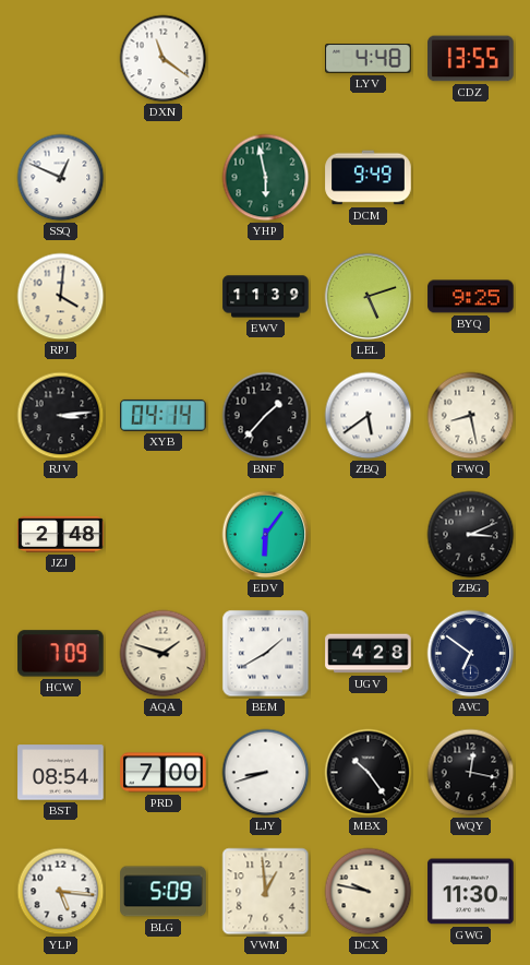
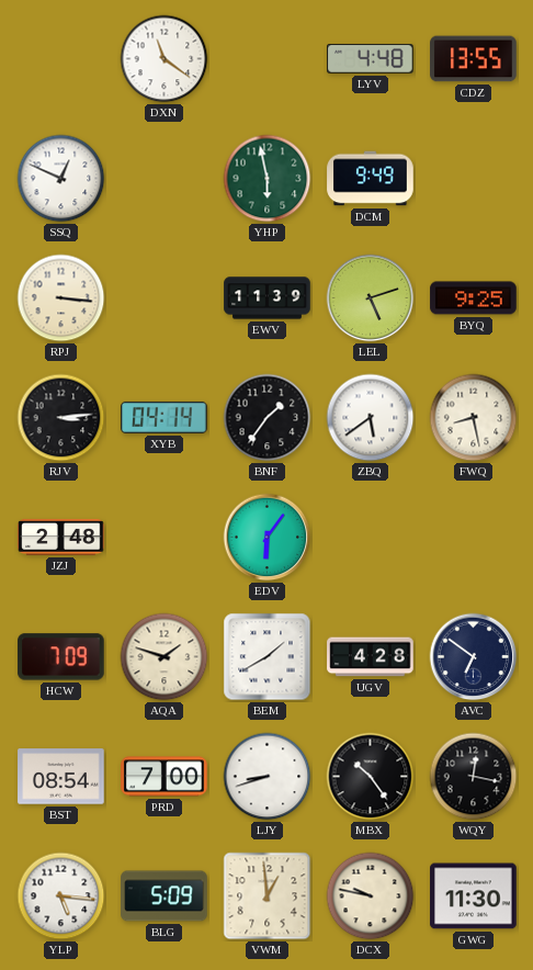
RPJ: 4:01 -> 3:16
BNF: 1:37 -> 1:36
ZBG: 3:11 -> none
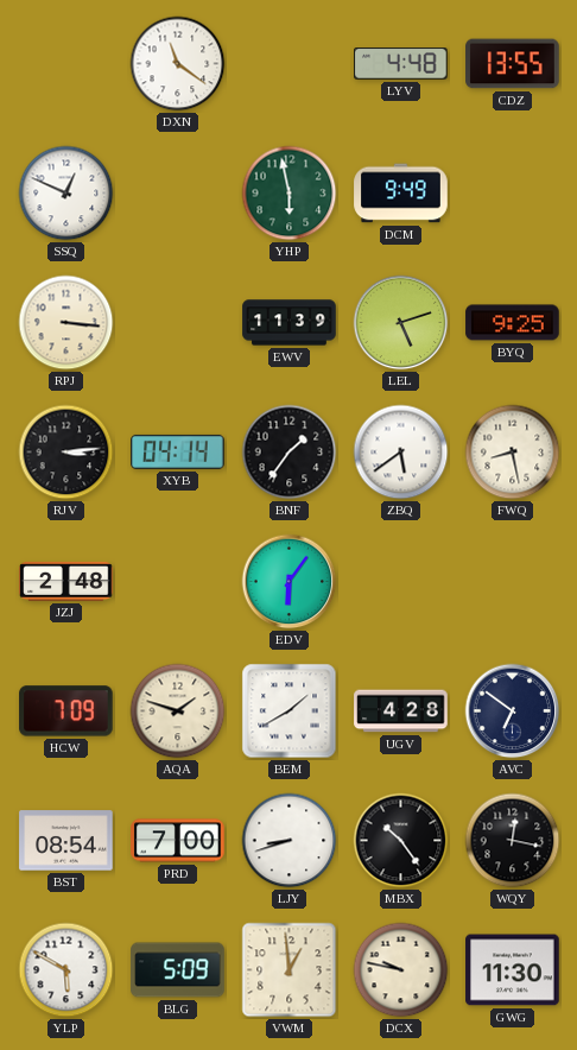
YLP: 5:16 -> 5:50
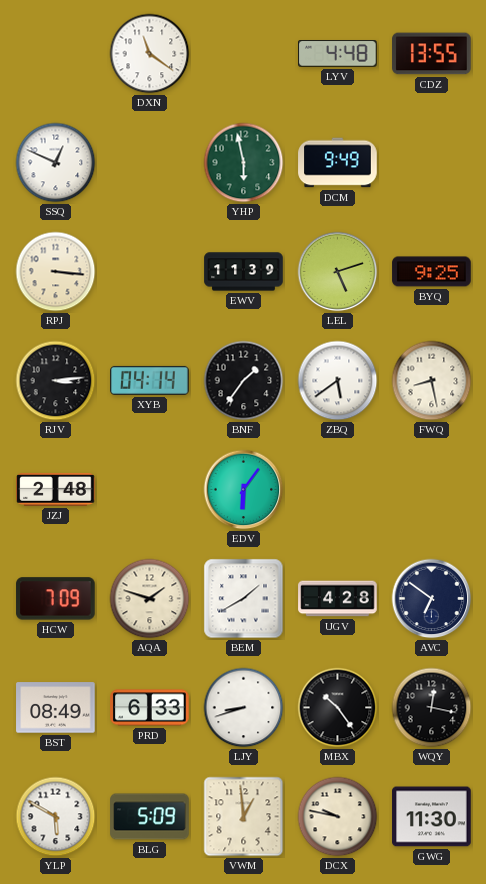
BST: 08:54 -> 08:49
PRD: 7:00 -> 6:33
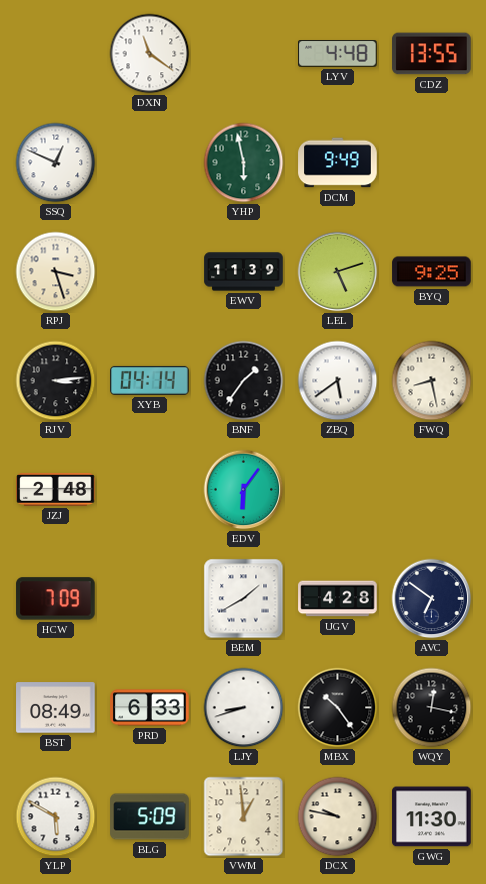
RPJ: 3:16 -> 3:27
AQA: 1:48 -> none
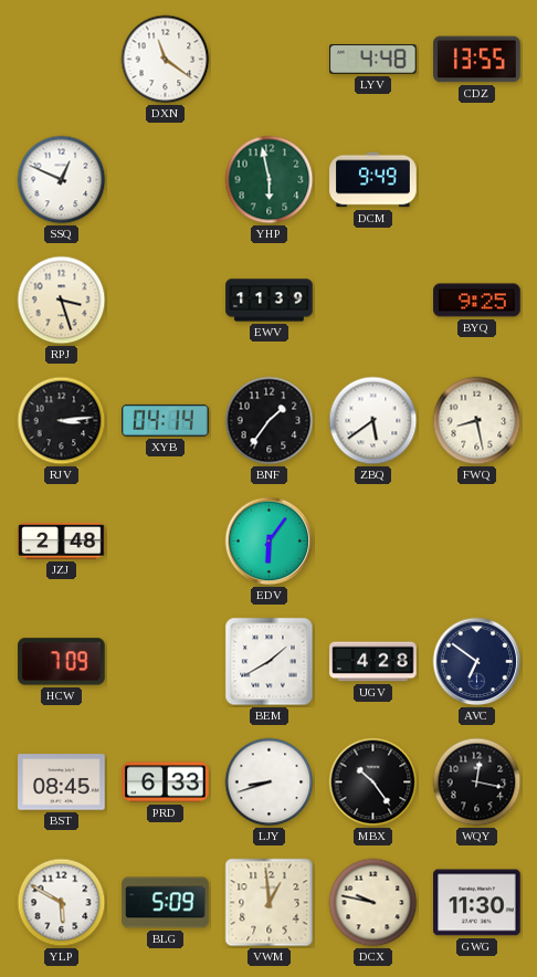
LEL: 5:12 -> none
BST: 08:49 -> 08:45
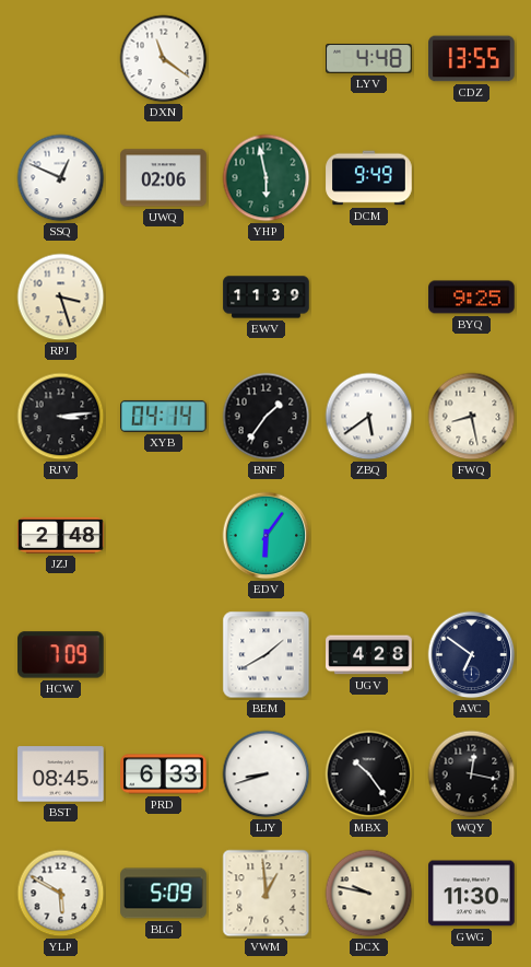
UWQ: none -> 02:06
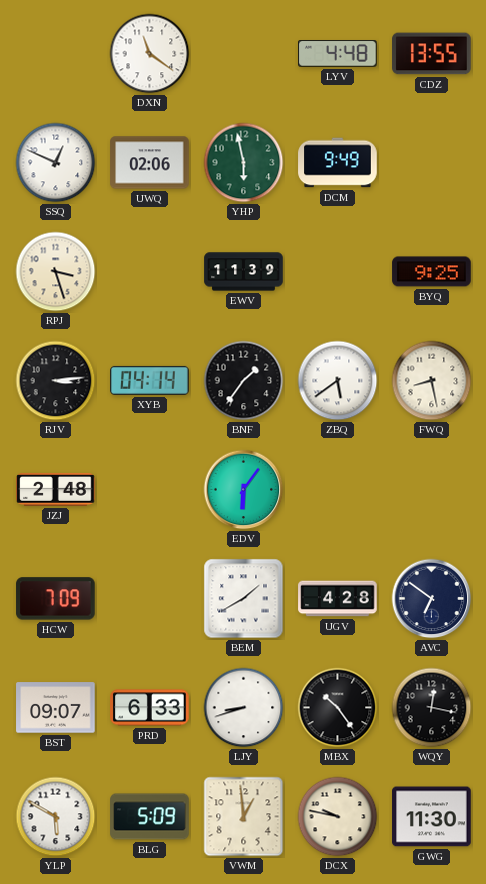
BST: 08:45 -> 09:07
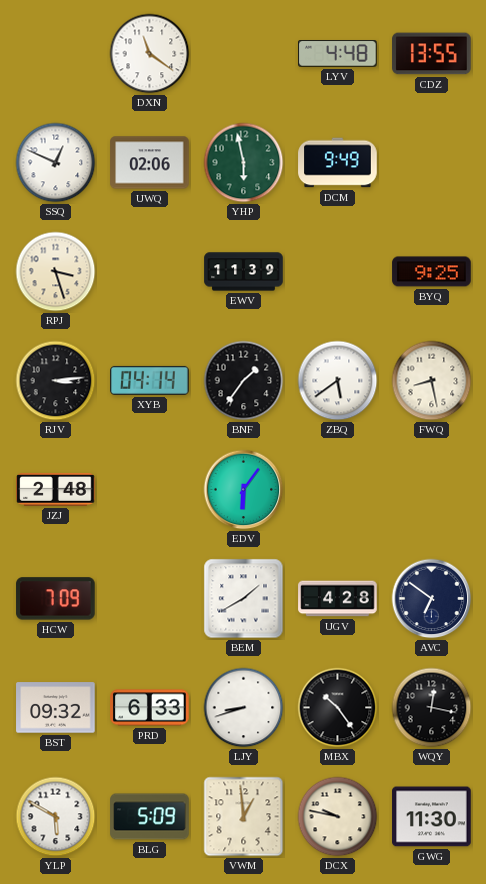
BST: 09:07 -> 09:32
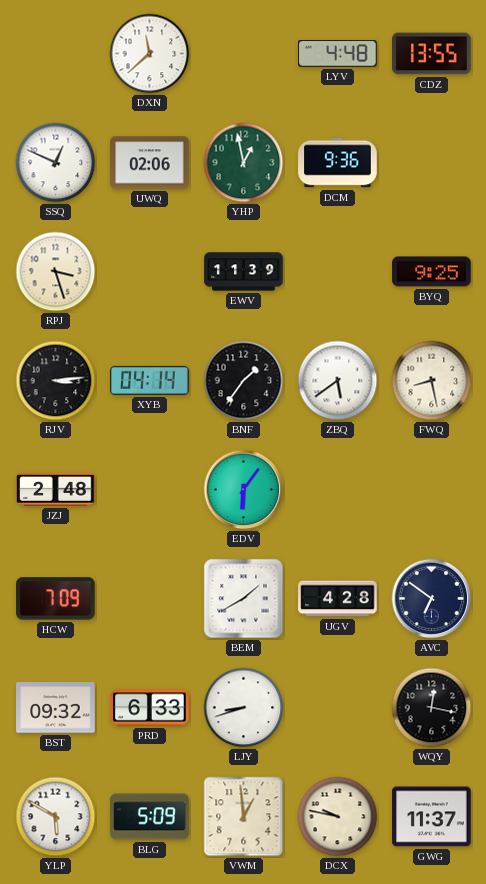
DXN: 11:21 -> 11:38
YHP: 5:58 -> 12:58
DCM: 9:49 -> 9:36
MBX: 10:24 -> none
GWG: 11:30 -> 11:37
